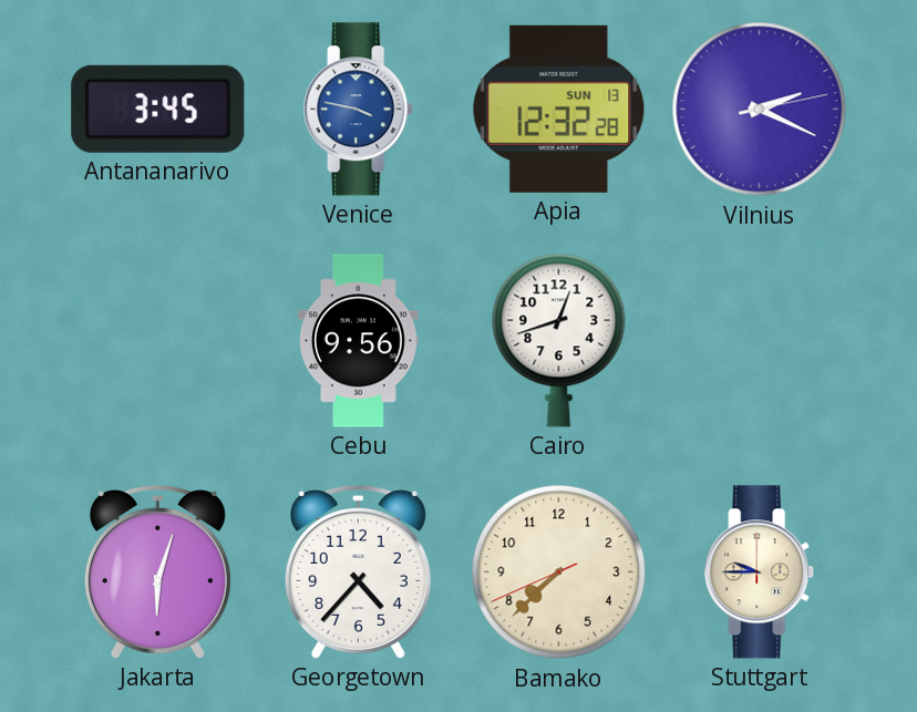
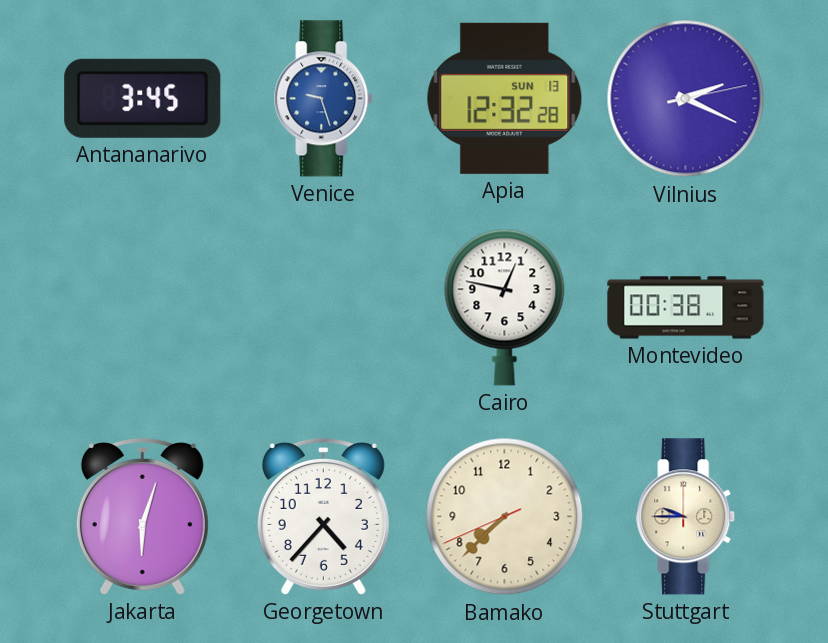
Venice: 3:47 -> 9:27
Cebu: 9:56 -> none
Cairo: 12:42 -> 12:47
Montevideo: none -> 00:38
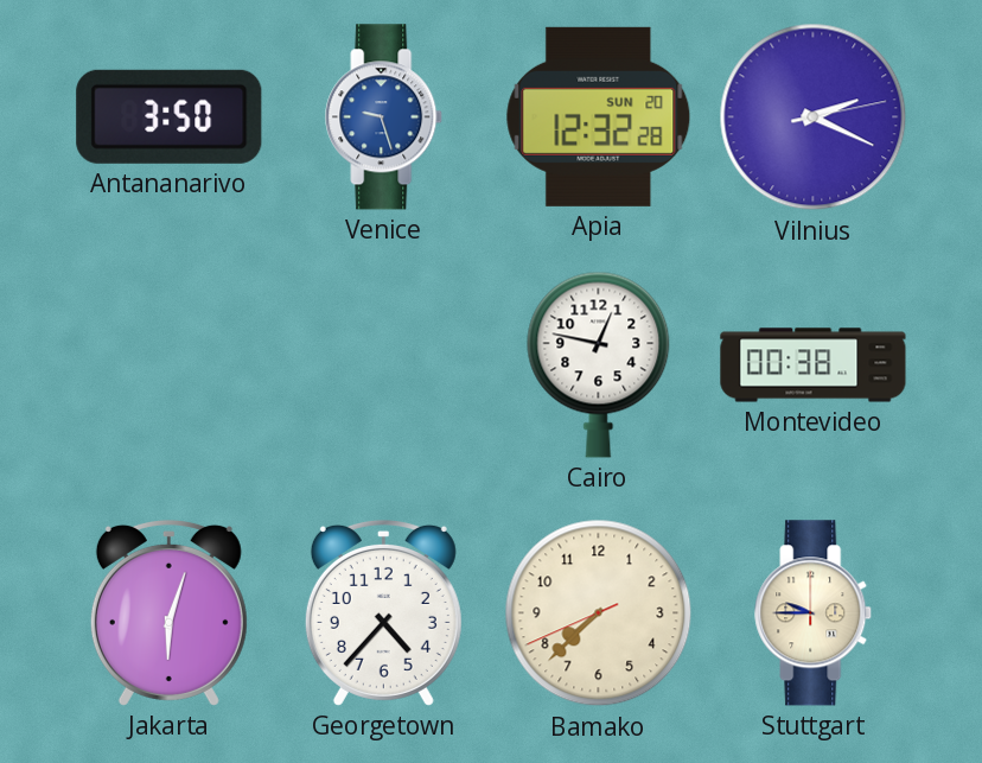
Antananarivo: 3:45 -> 3:50
Apia date: SUN 13 -> SUN 20
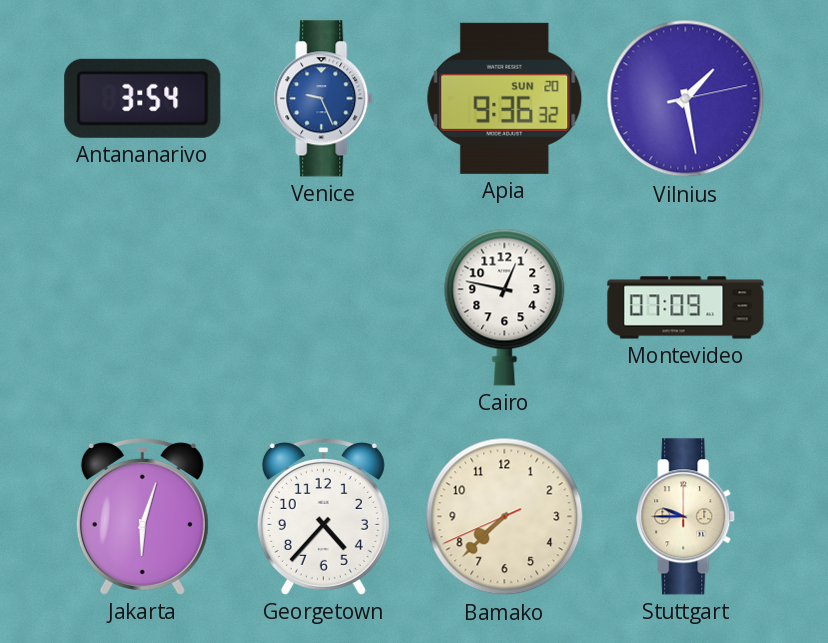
Antananarivo: 3:50 -> 3:54
Venice: 9:27 -> 9:26
Apia: 12:32 -> 9:36
Vilnius: 2:19 -> 1:28
Montevideo: 00:38 -> 07:09
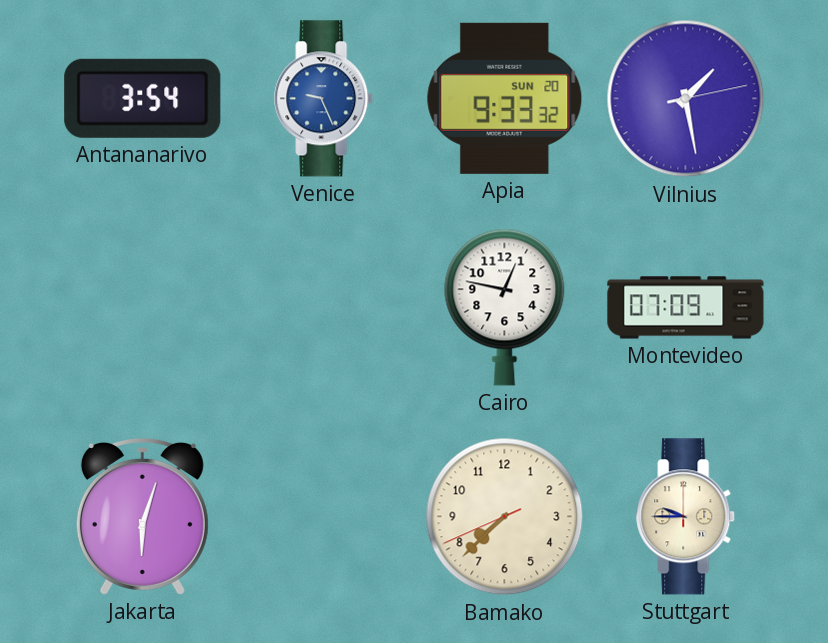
Apia: 9:36 -> 9:33
Georgetown: 4:37 -> none
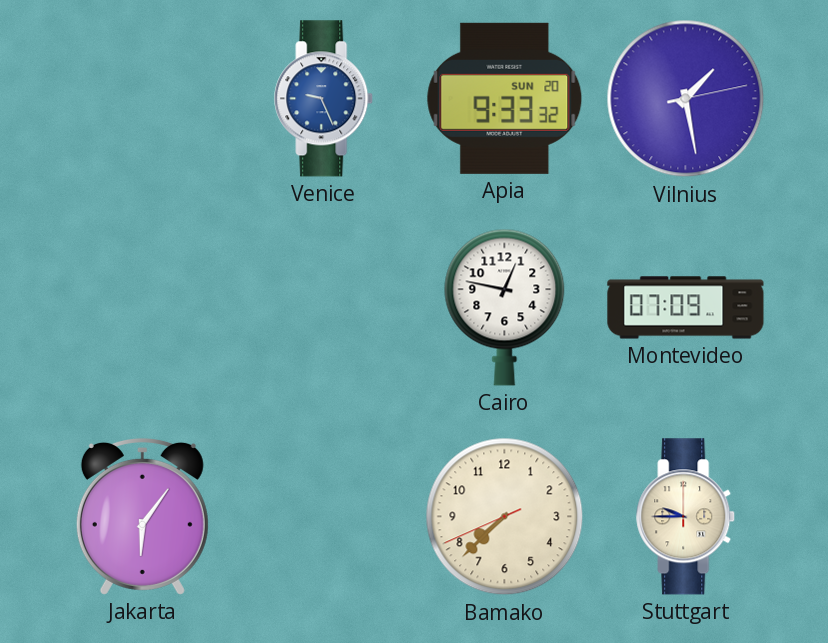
Antananarivo: 3:54 -> none
Jakarta: 6:03 -> 6:06
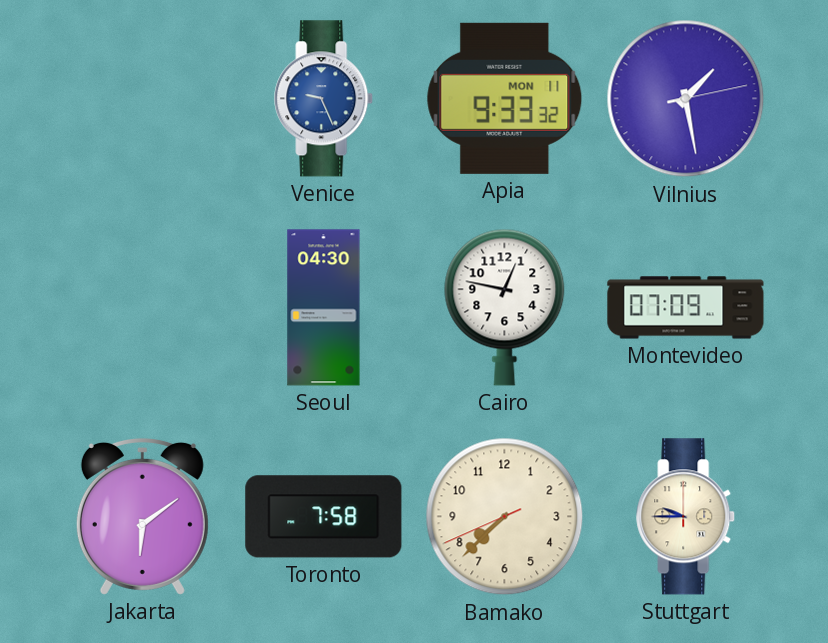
Apia date: SUN 20 -> MON 11
Seoul: none -> 04:30
Jakarta: 6:06 -> 6:09
Toronto: none -> 7:58
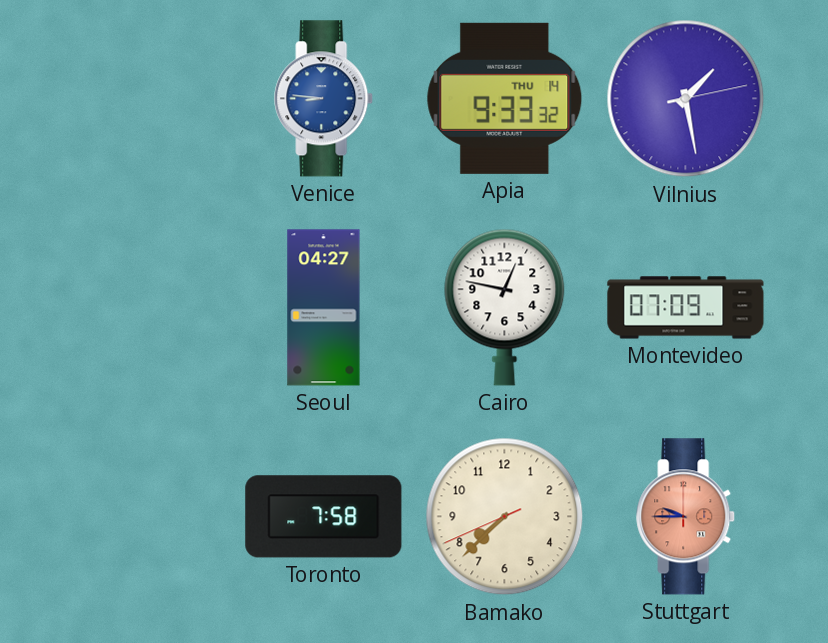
Venice: 9:26 -> 8:46
Apia date: MON 11 -> THU 14
Seoul: 04:30 -> 04:27
Jakarta: 6:09 -> none
Stuttgart dial: cream -> salmon
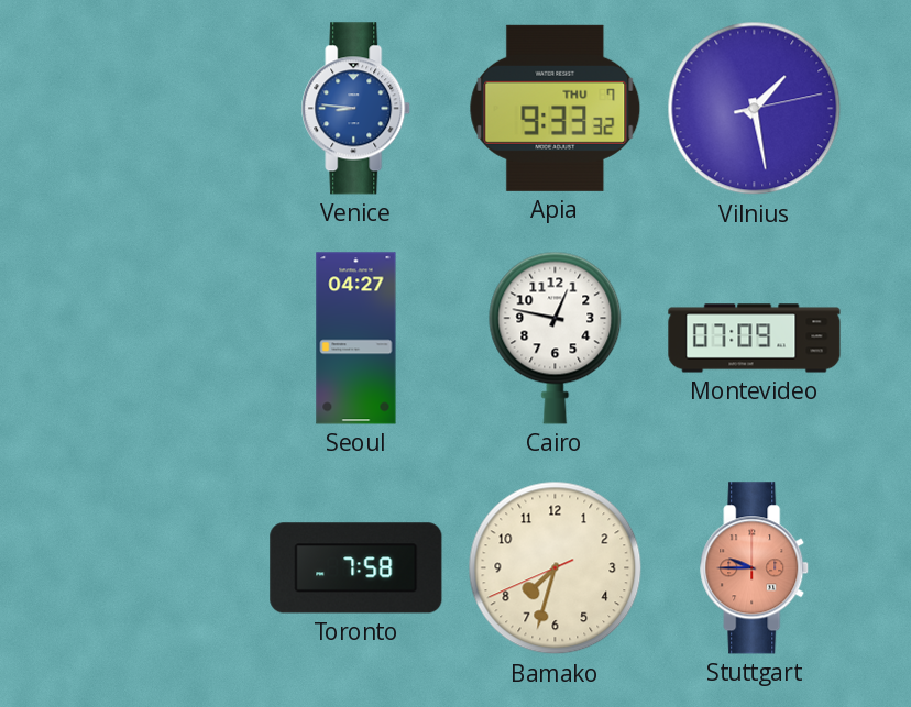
Apia date: THU 14 -> THU 7
Bamako: 7:37 -> 7:32
